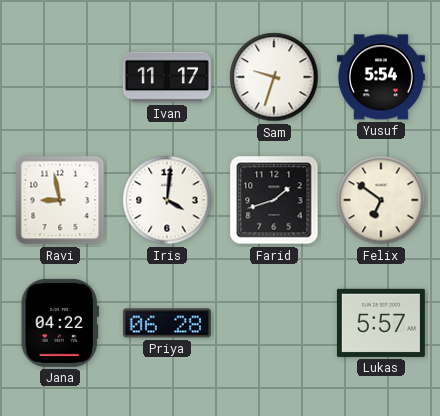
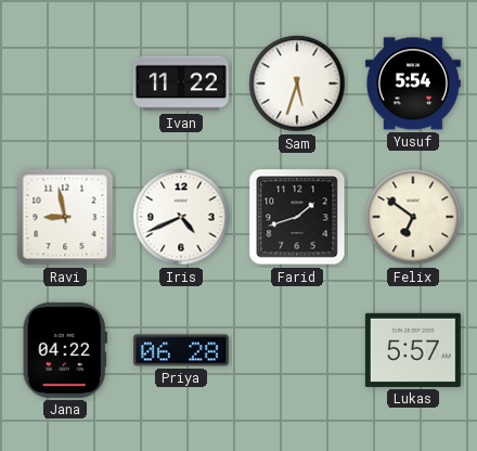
Ivan: 11:17 -> 11:22
Sam: 9:33 -> 5:33
Iris: 4:01 -> 4:41
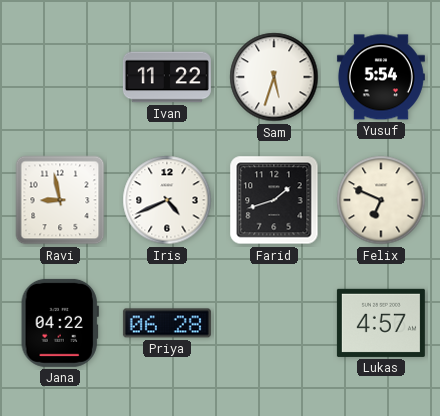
Felix: 6:51 -> 6:49
Lukas: 5:57 -> 4:57
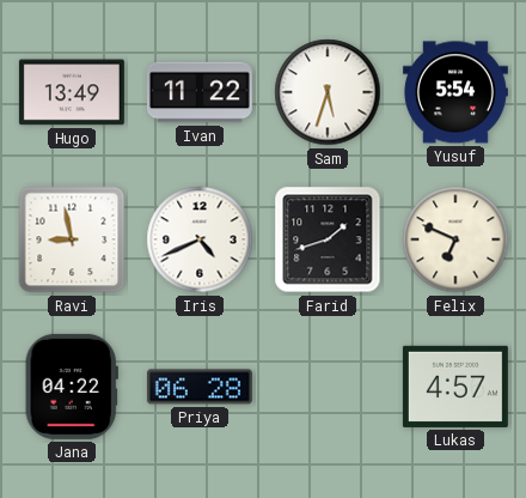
Hugo: none -> 13:49
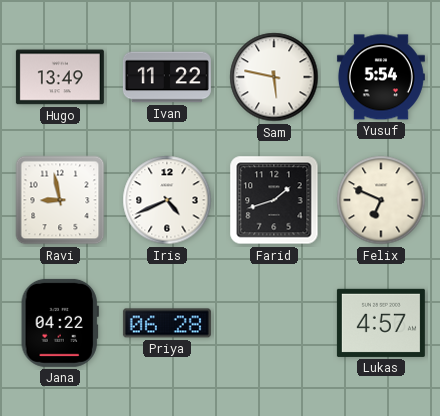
Sam: 5:33 -> 5:47
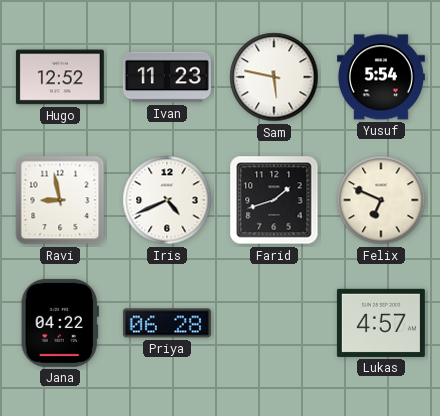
Hugo: 13:49 -> 12:52
Ivan: 11:22 -> 11:23
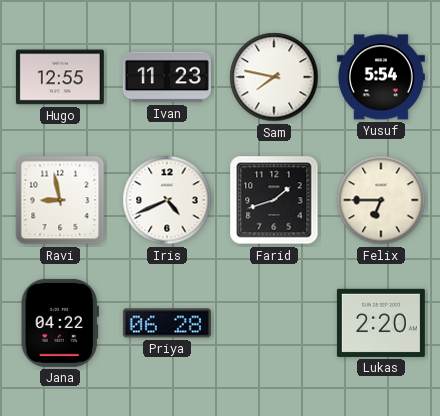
Hugo: 12:52 -> 12:55
Sam: 5:47 -> 7:47
Felix: 6:49 -> 6:45
Lukas: 4:57 -> 2:20
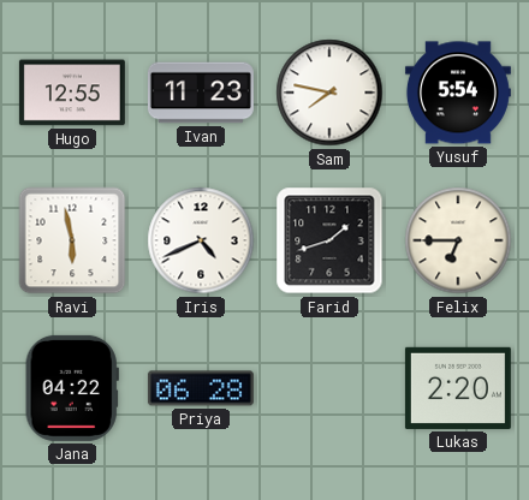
Ravi: 8:58 -> 5:58
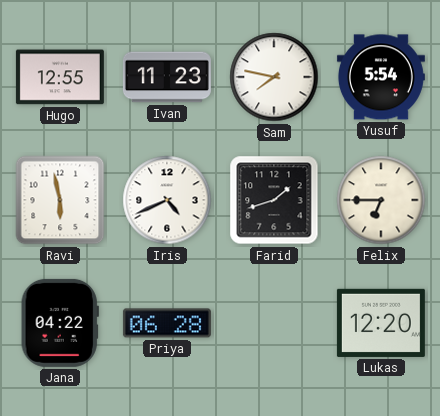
Lukas: 2:20 -> 12:20
